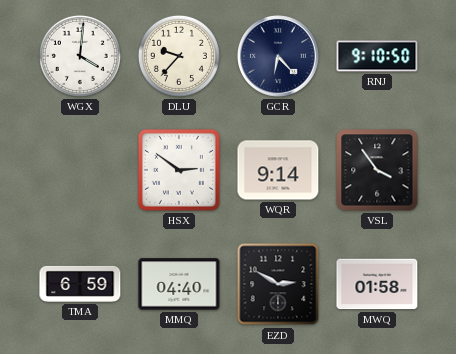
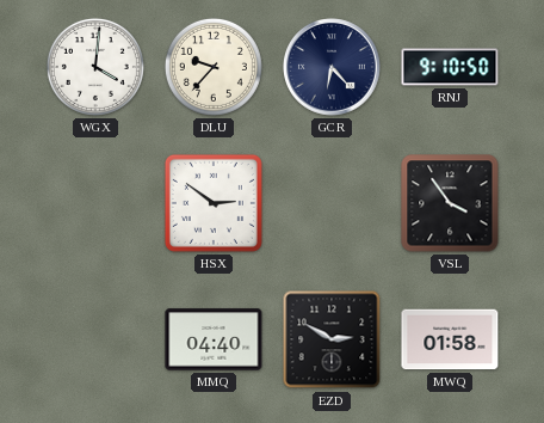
WQR: 9:14 -> none
TMA: 6:59 -> none
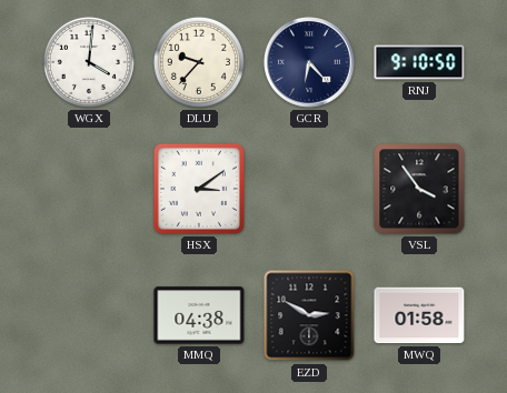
HSX: 2:51 -> 3:09
MMQ: 04:40 -> 04:38
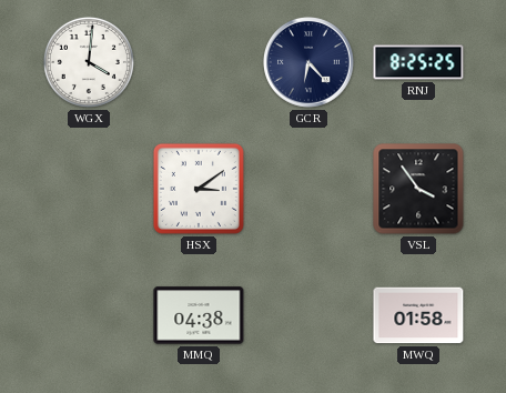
DLU: 9:37 -> none
RNJ: 9:10 -> 8:25
EZD: 2:50 -> none
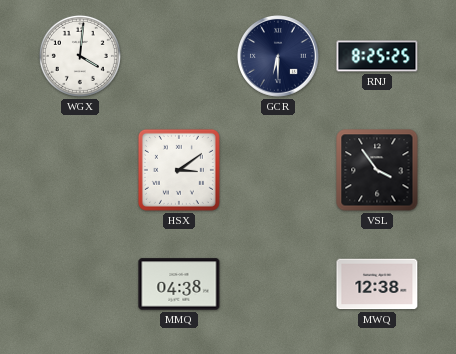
GCR: 6:23 -> 6:30
MWQ: 01:58 -> 12:38
